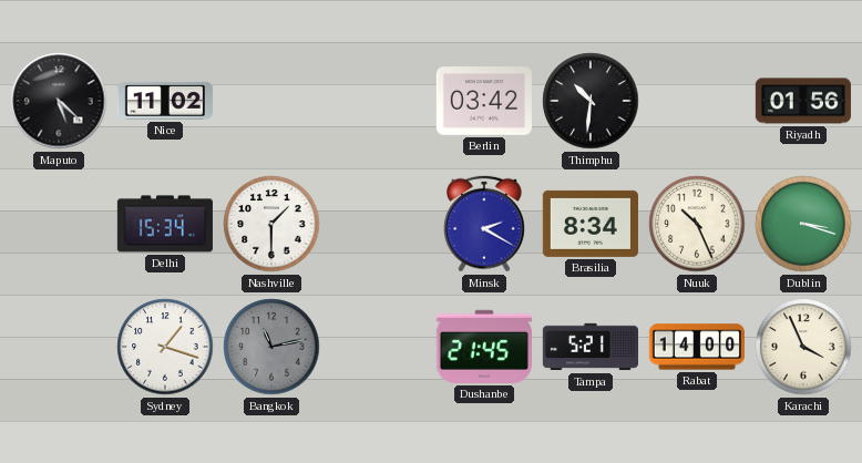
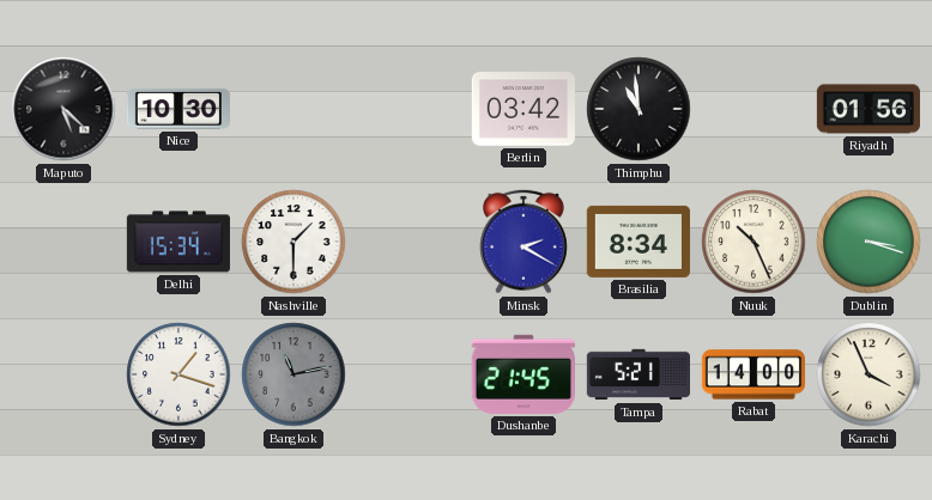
Nice: 11:02 -> 10:30
Thimphu: 10:31 -> 10:59
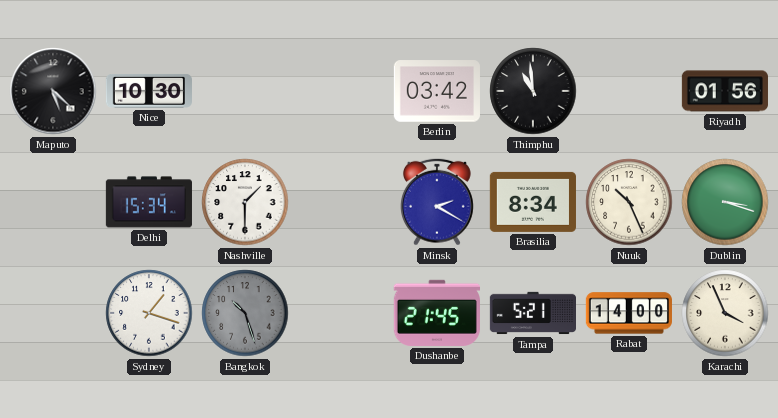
Bangkok: 11:13 -> 10:27
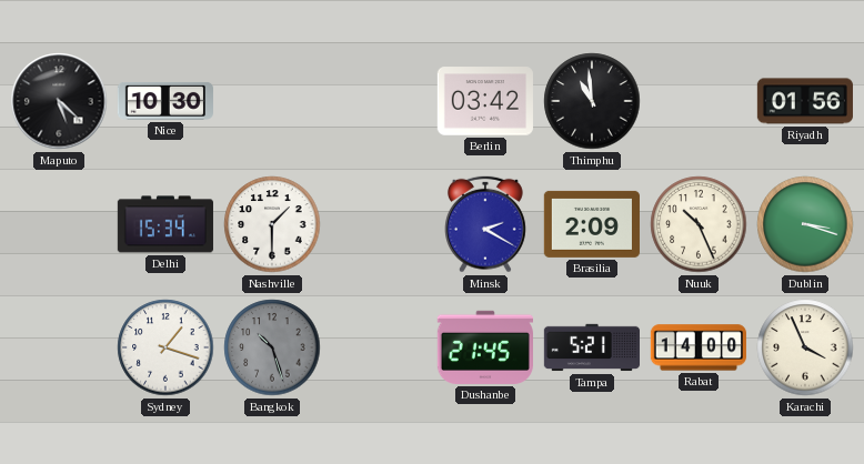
Brasilia: 8:34 -> 2:09
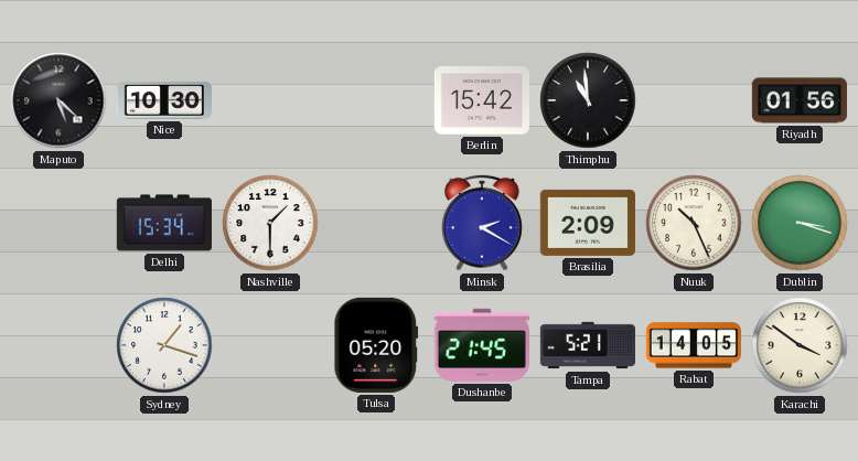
Berlin: 03:42 -> 15:42
Bangkok: 10:27 -> none
Tulsa: none -> 05:20
Rabat: 14:00 -> 14:05
Karachi: 3:56 -> 3:51
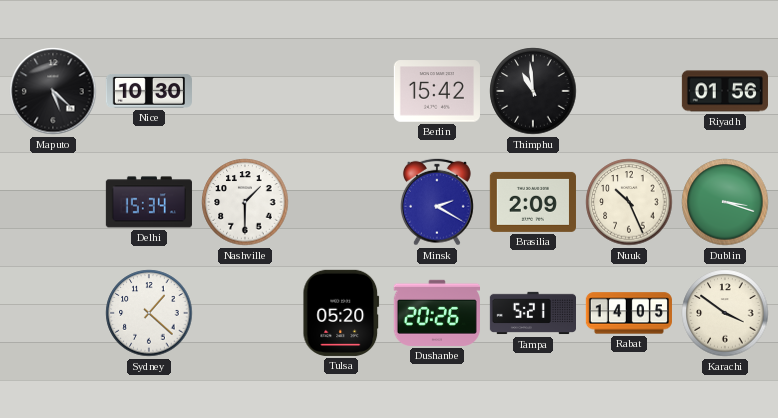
Sydney: 1:18 -> 1:22
Dushanbe: 21:45 -> 20:26
